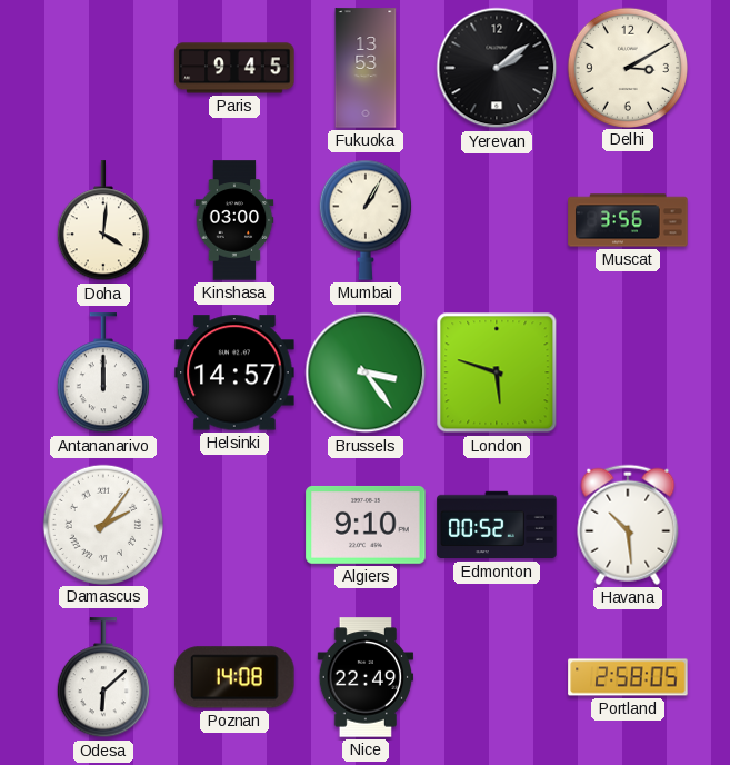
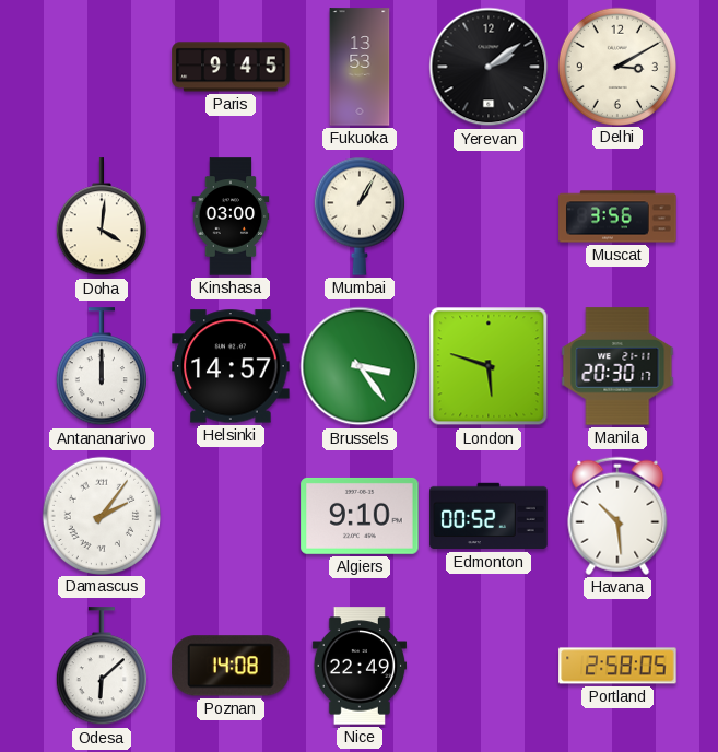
Manila: none -> 20:30
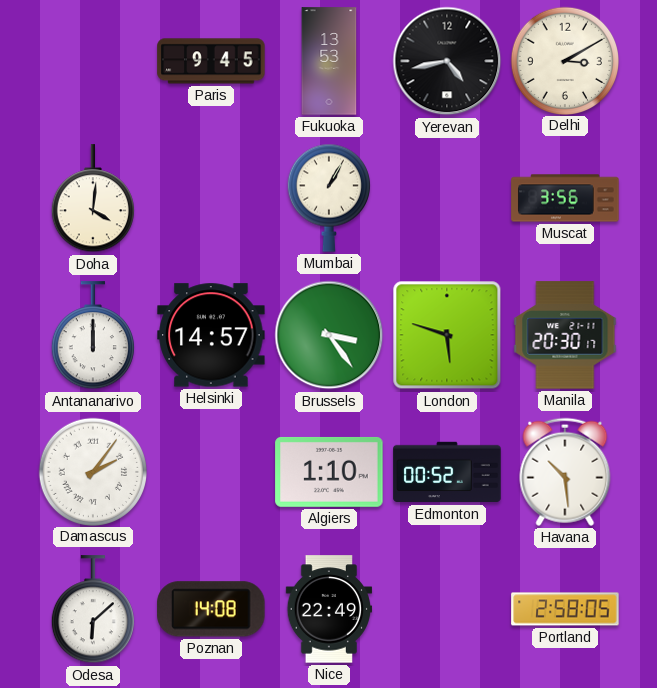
Yerevan: 2:09 -> 4:43
Kinshasa: 03:00 -> none
Algiers: 9:10 -> 1:10
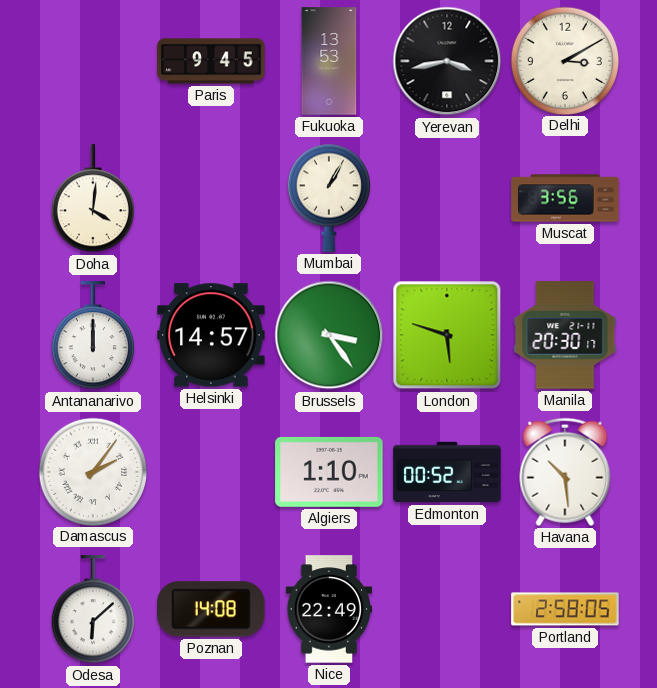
Yerevan: 4:43 -> 3:43
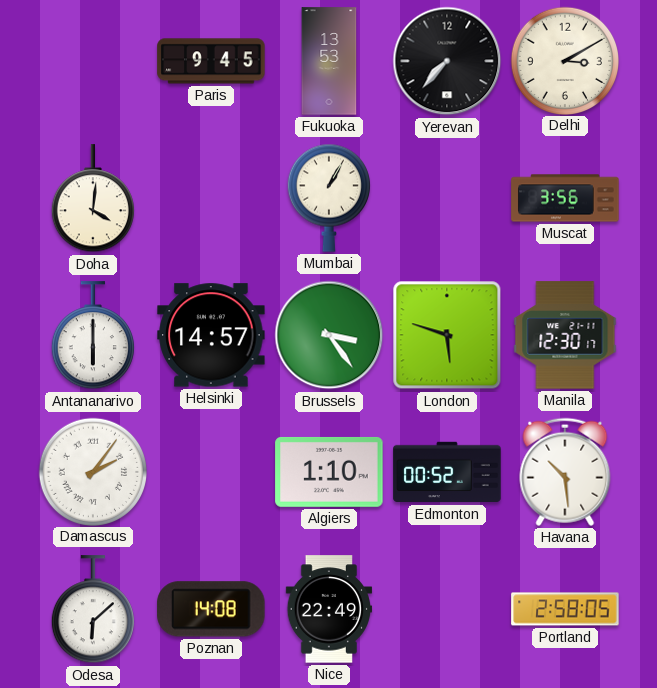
Yerevan: 3:43 -> 7:37
Antananarivo: 12:00 -> 6:00
Manila: 20:30 -> 12:30
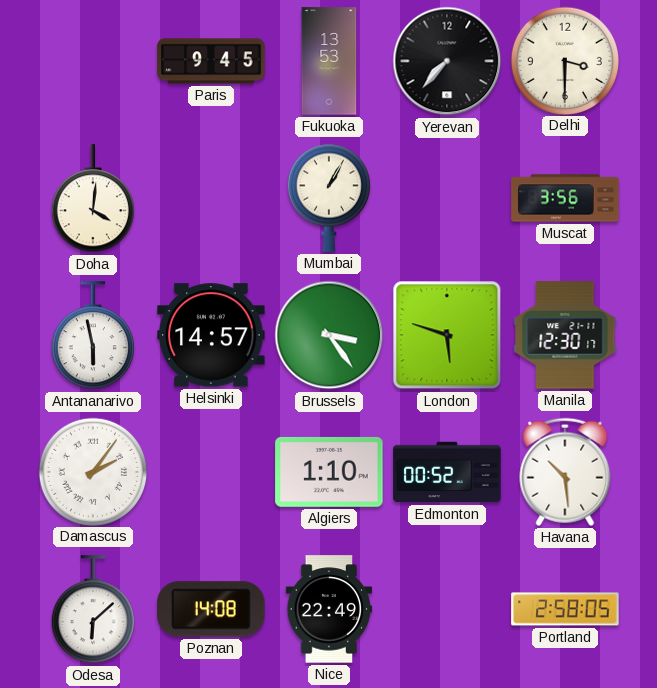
Delhi: 3:10 -> 3:30
Antananarivo: 6:00 -> 5:58
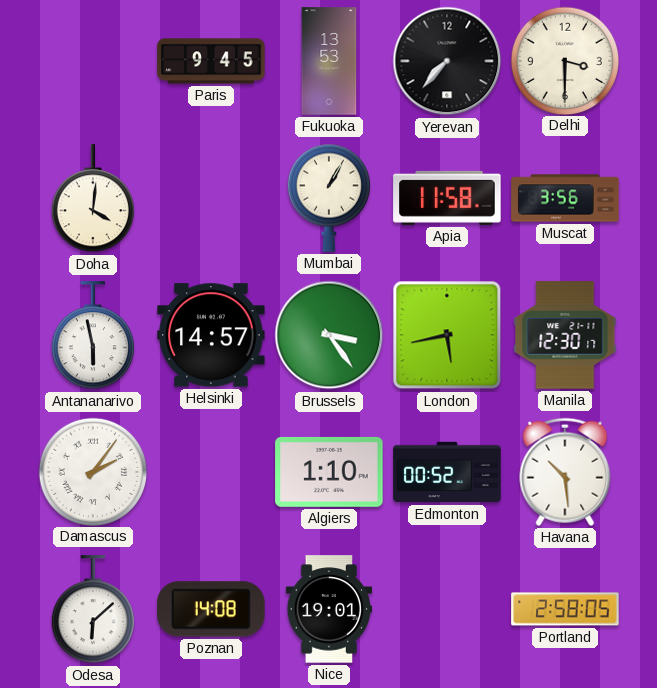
Apia: none -> 11:58
London: 5:48 -> 5:43
Nice: 22:49 -> 19:01
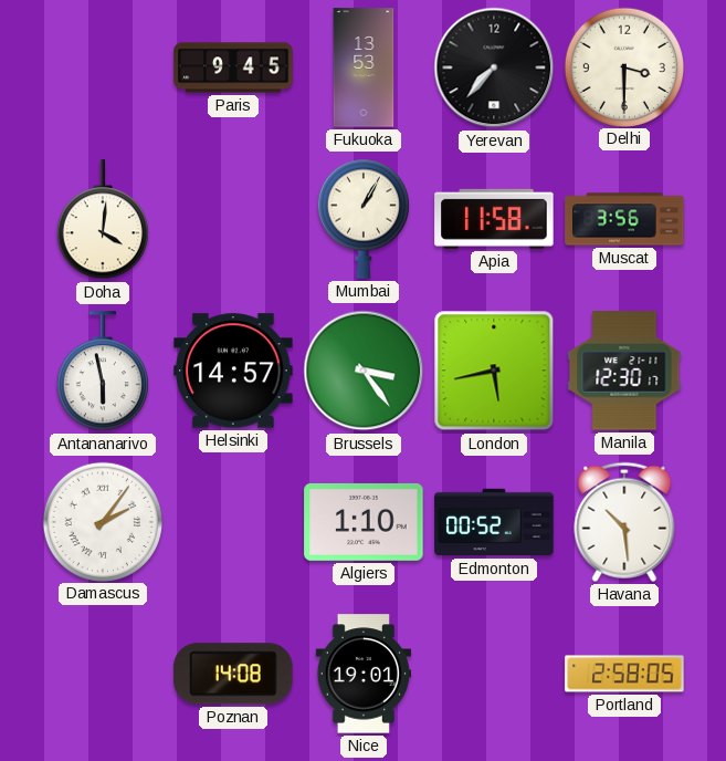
Odesa: 6:08 -> none
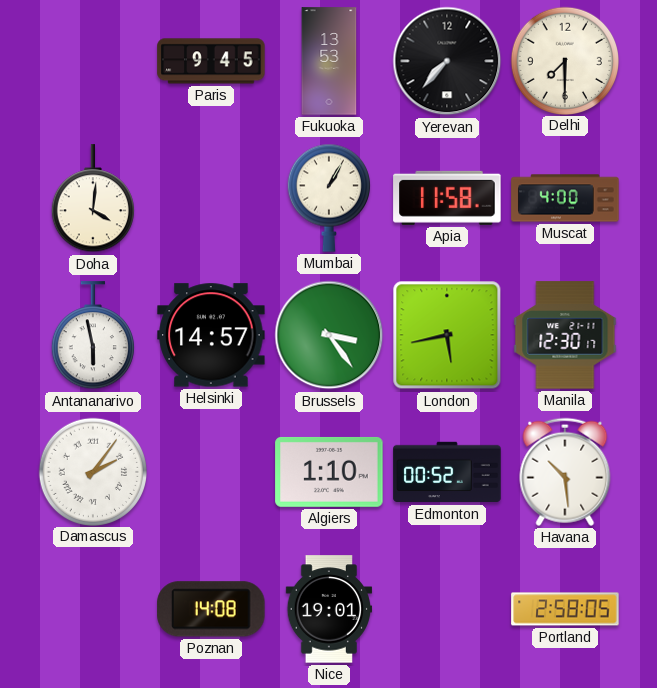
Delhi: 3:30 -> 7:30
Muscat: 3:56 -> 4:00
